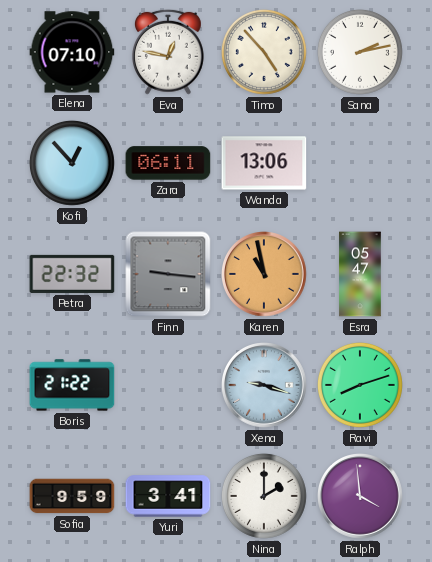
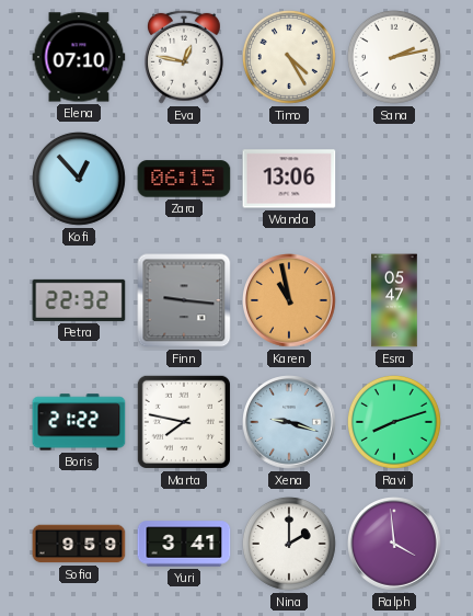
Timo: 4:53 -> 4:25
Zara: 06:11 -> 06:15
Marta: none -> 7:47
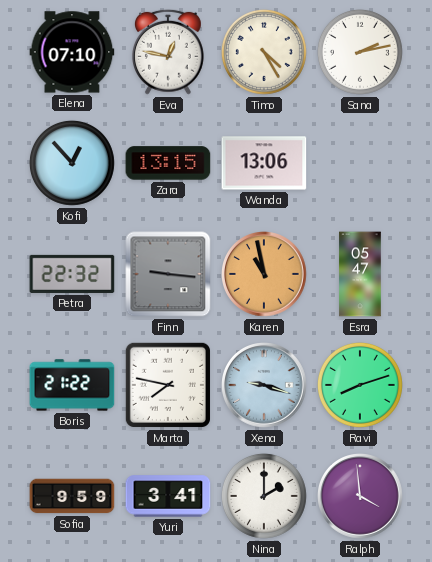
Zara: 06:15 -> 13:15
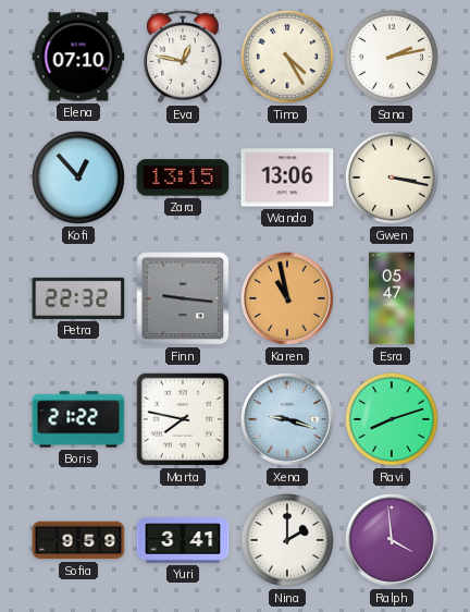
Gwen: none -> 3:17
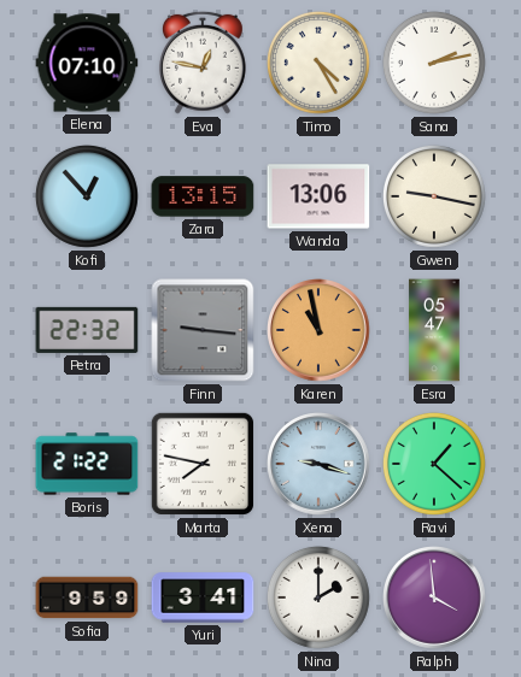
Gwen: 3:17 -> 9:17
Ravi: 8:12 -> 1:22
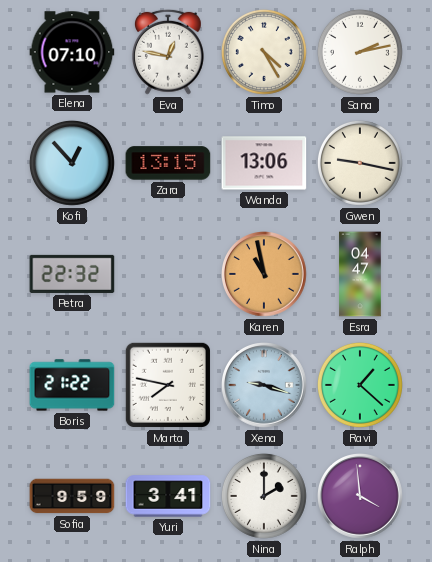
Finn: 9:16 -> none
Esra: 05:47 -> 04:47
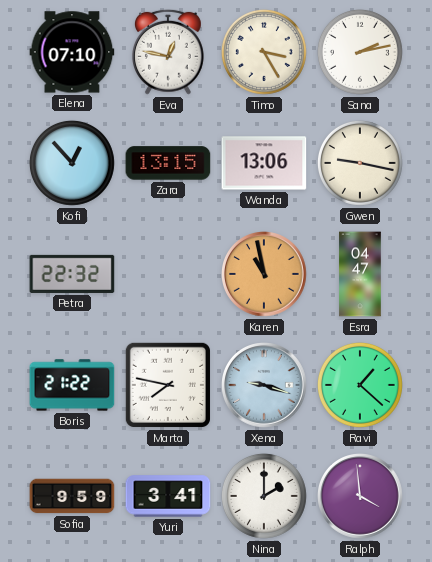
Timo: 4:25 -> 3:25
